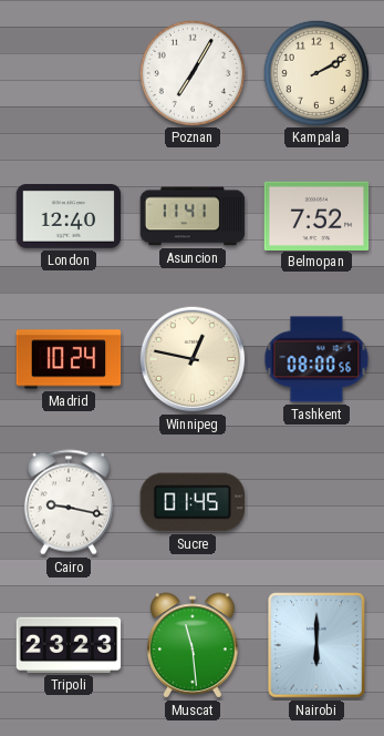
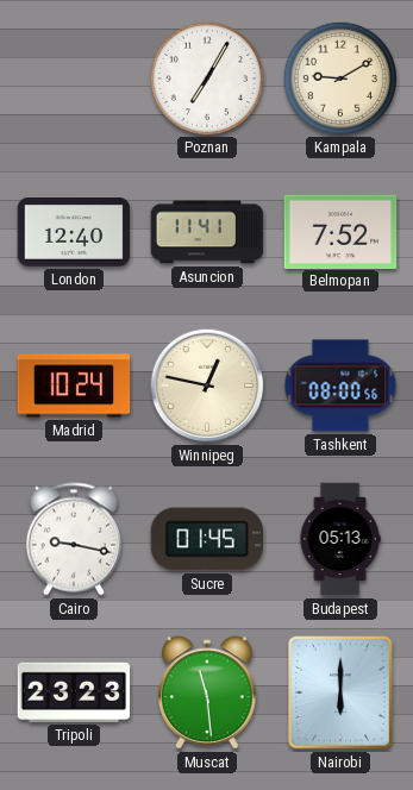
Kampala: 2:10 -> 9:10
Budapest: none -> 05:13
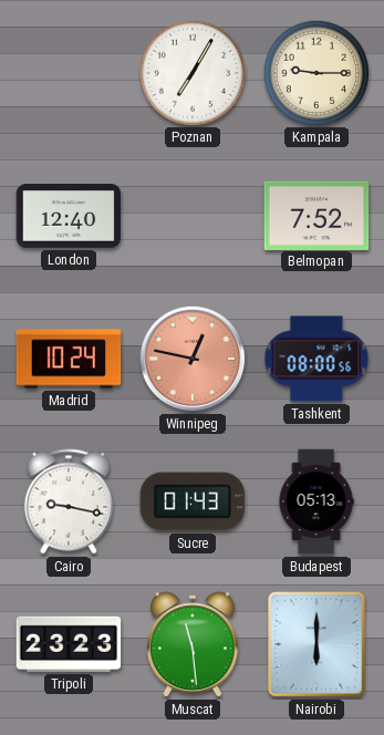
Kampala: 9:10 -> 9:15
Asuncion: 11:41 -> none
Winnipeg dial: cream -> salmon
Sucre: 01:45 -> 01:43
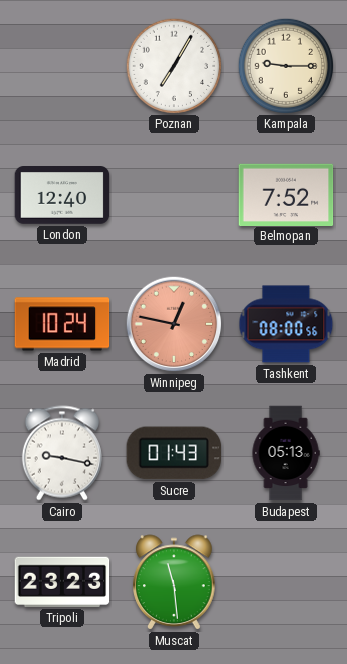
Nairobi: 6:00 -> none
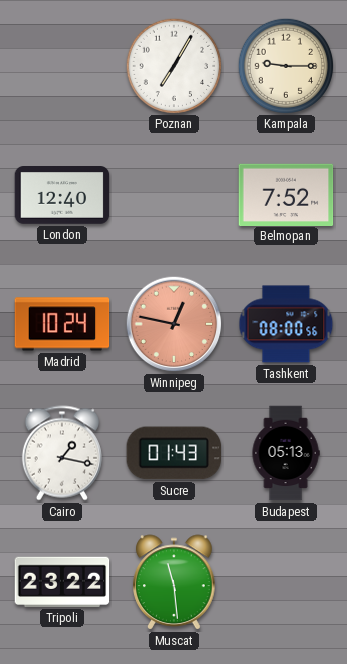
Cairo: 9:17 -> 1:17
Tripoli: 23:23 -> 23:22
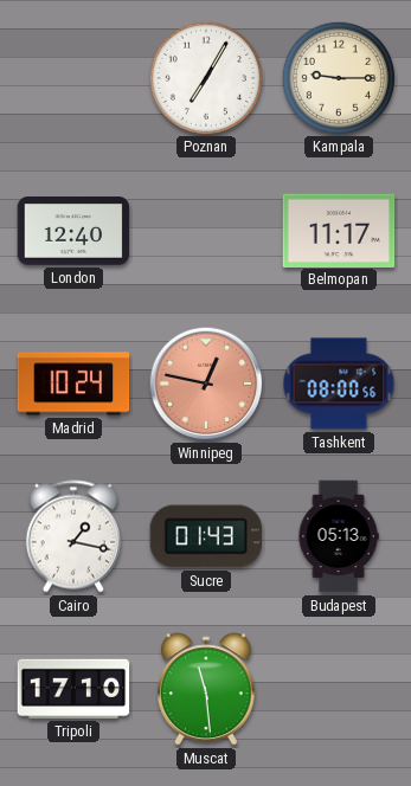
Belmopan: 7:52 -> 11:17
Tripoli: 23:22 -> 17:10
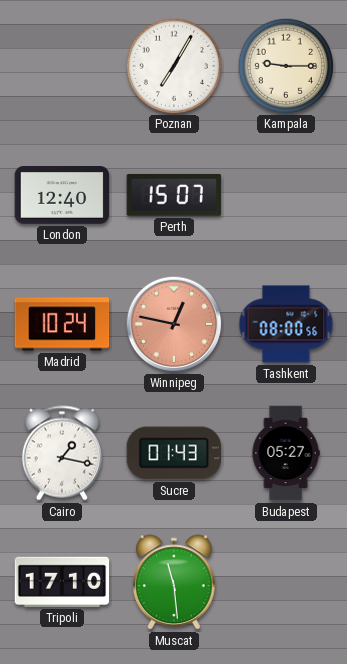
Perth: none -> 15:07
Belmopan: 11:17 -> none
Budapest: 05:13 -> 05:27
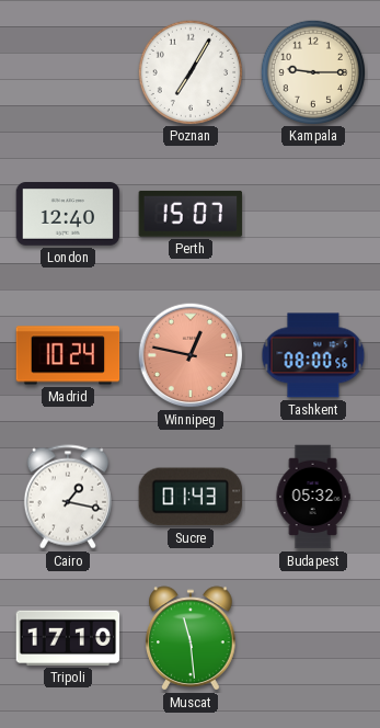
Budapest: 05:27 -> 05:32
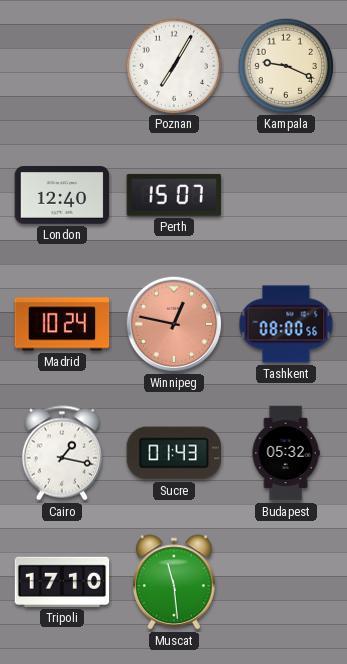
Kampala: 9:15 -> 9:19
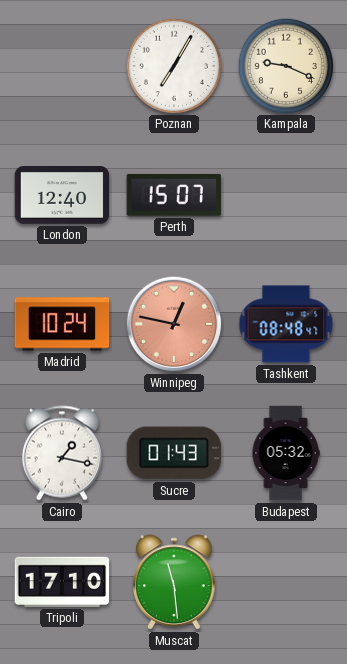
Tashkent: 08:00 -> 08:48
